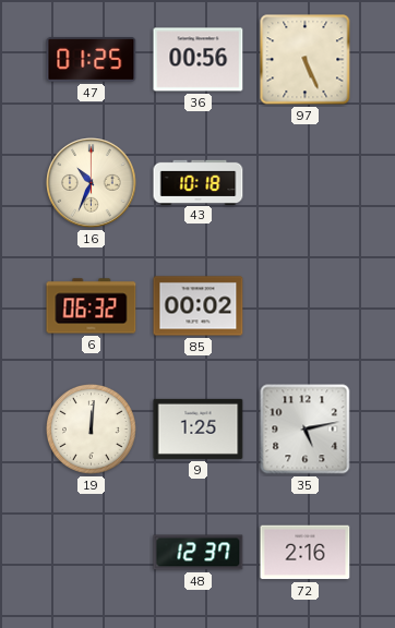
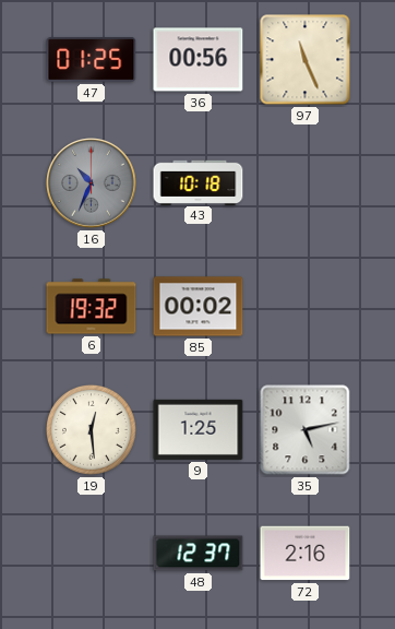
97: 5:26 -> 11:26
16 dial: cream -> grey
6: 06:32 -> 19:32
19: 12:01 -> 12:29
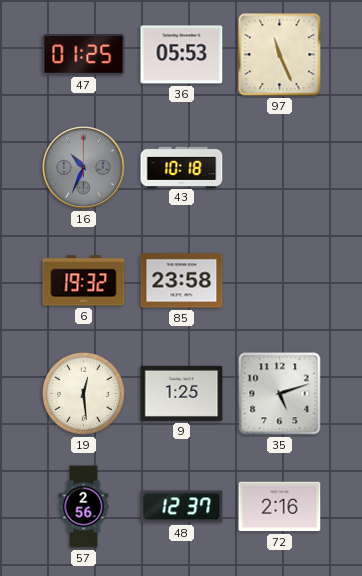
36: 00:56 -> 05:53
85: 00:02 -> 23:58
35: 5:13 -> 5:12
57: none -> 2:56
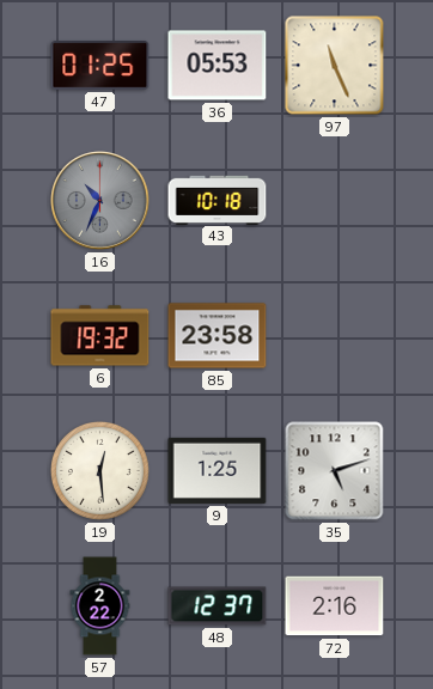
57: 2:56 -> 2:22
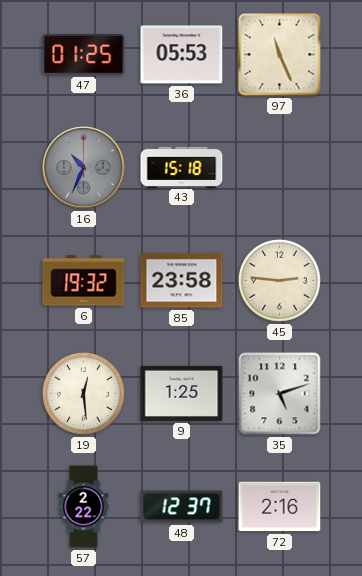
43: 10:18 -> 15:18
45: none -> 2:46
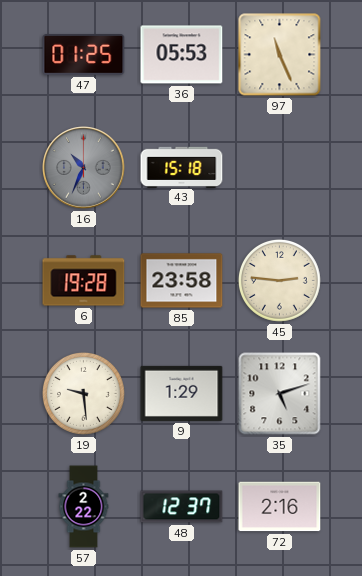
6: 19:32 -> 19:28
19: 12:29 -> 9:29
9: 1:25 -> 1:29
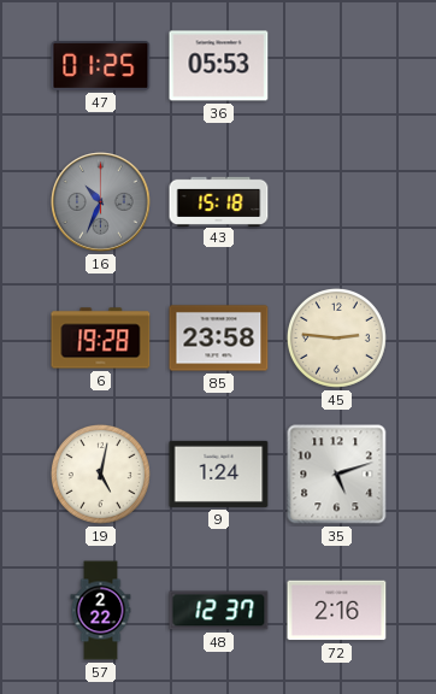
97: 11:26 -> none
19: 9:29 -> 5:02
9: 1:29 -> 1:24
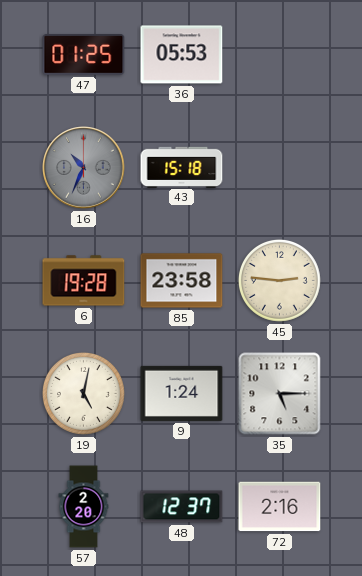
35: 5:12 -> 5:15
57: 2:22 -> 2:20
